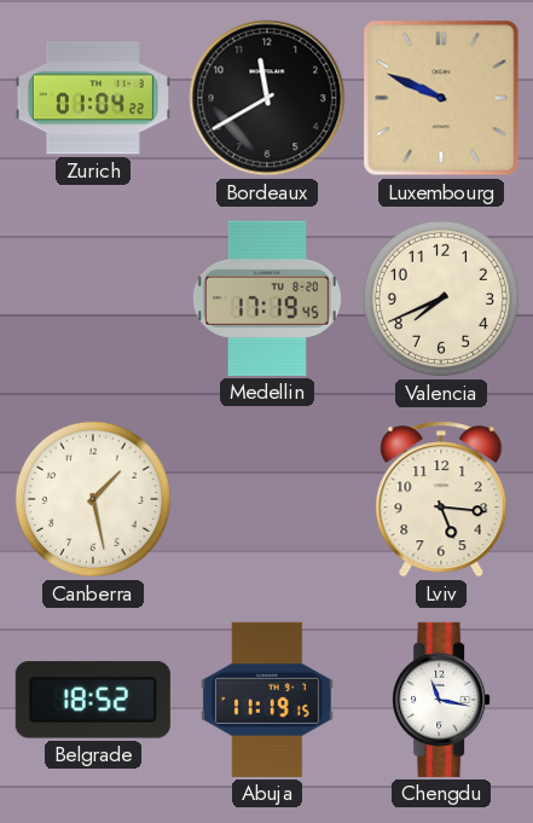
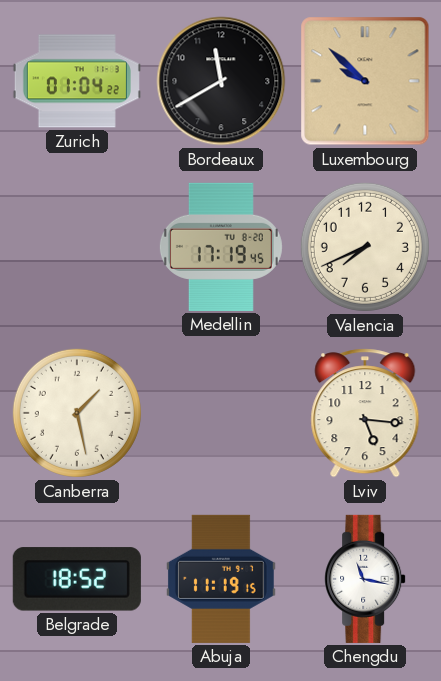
Luxembourg: 9:49 -> 9:52
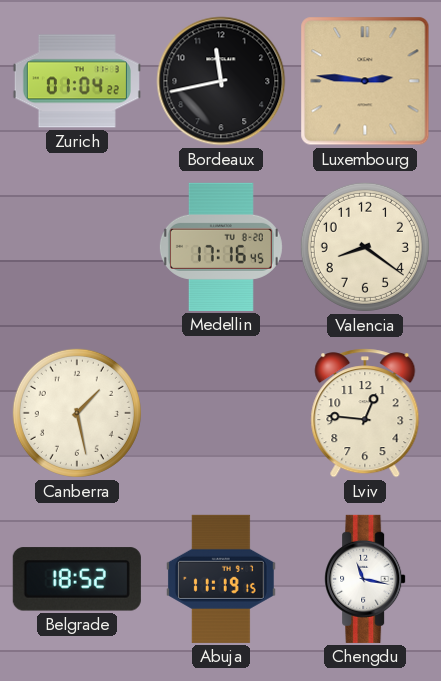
Bordeaux: 11:40 -> 11:43
Luxembourg: 9:52 -> 2:46
Medellin: 17:19 -> 17:16
Valencia: 7:41 -> 8:21
Lviv: 5:16 -> 12:46
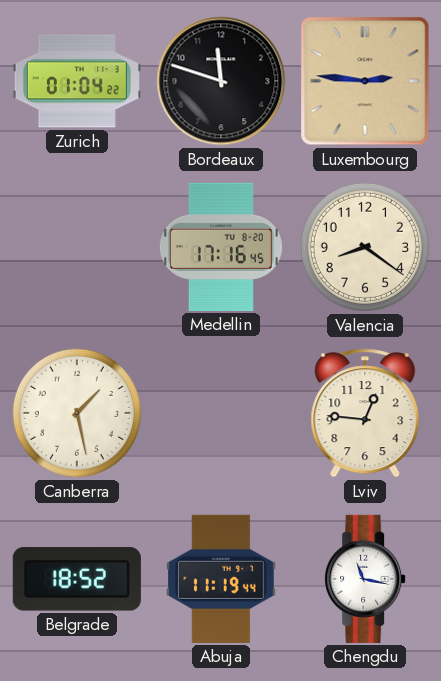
Bordeaux: 11:43 -> 11:48
Abuja: 11:19:15 -> 11:19:44
